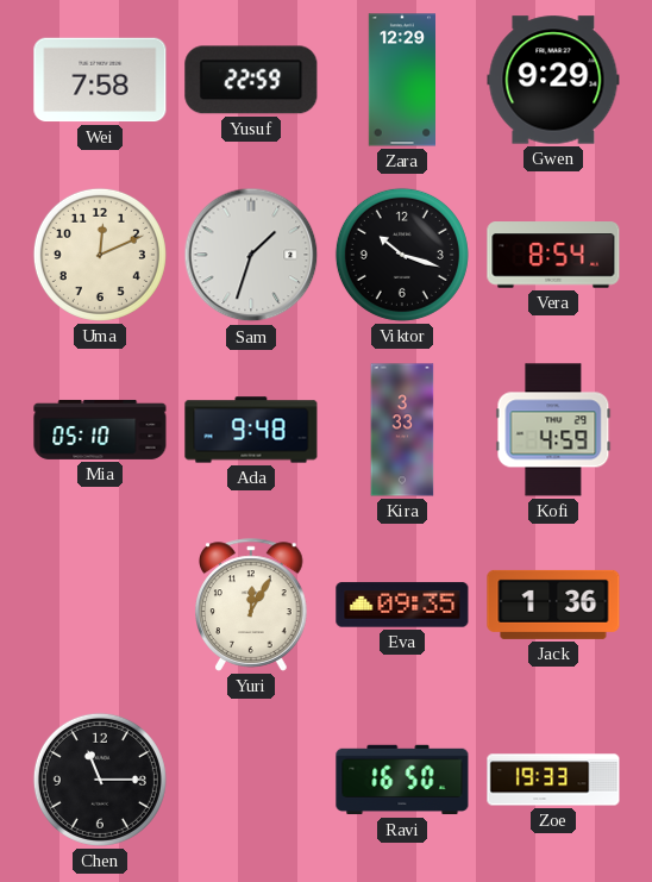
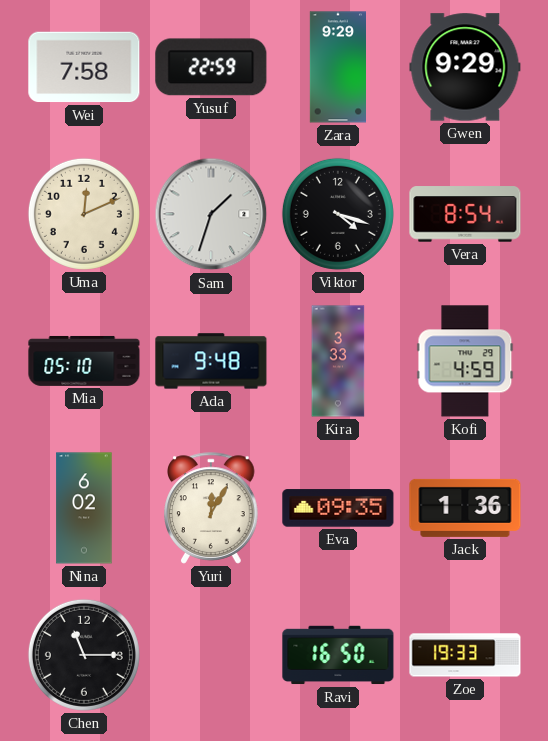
Zara: 12:29 -> 9:29
Viktor: 10:18 -> 4:18
Nina: none -> 6:02
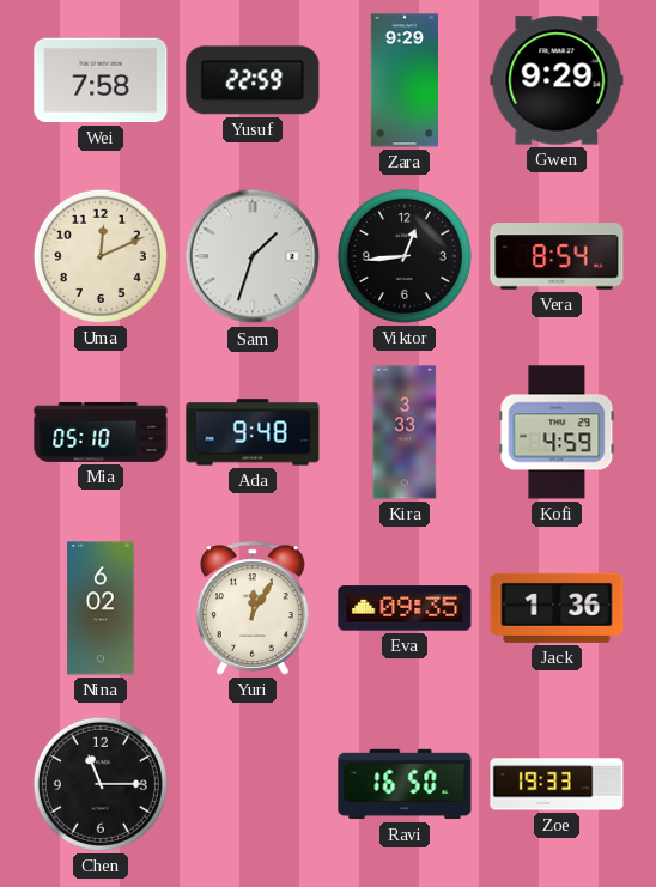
Viktor: 4:18 -> 12:44
